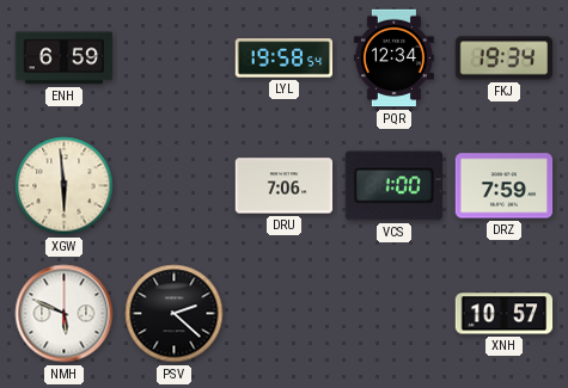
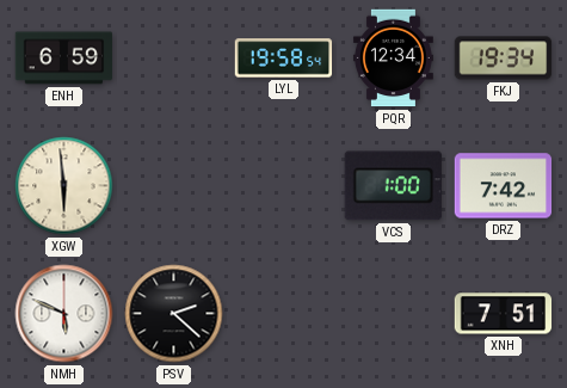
DRU: 7:06 -> none
DRZ: 7:59 -> 7:42
XNH: 10:57 -> 7:51
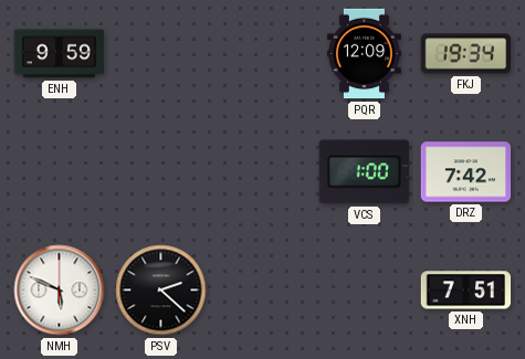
ENH: 6:59 -> 9:59
LYL: 19:58 -> none
PQR: 12:34 -> 12:09
XGW: 5:59 -> none
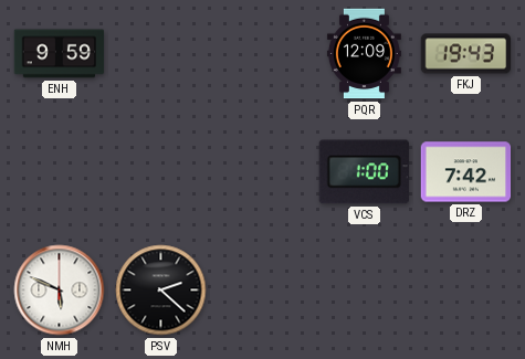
FKJ: 19:34 -> 19:43
XNH: 7:51 -> none
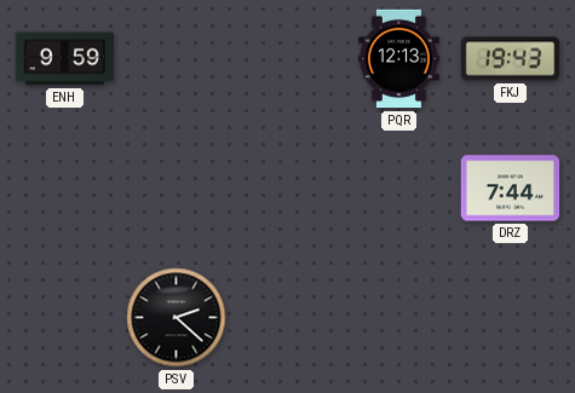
PQR: 12:09 -> 12:13
VCS: 1:00 -> none
DRZ: 7:42 -> 7:44
NMH: 5:49 -> none
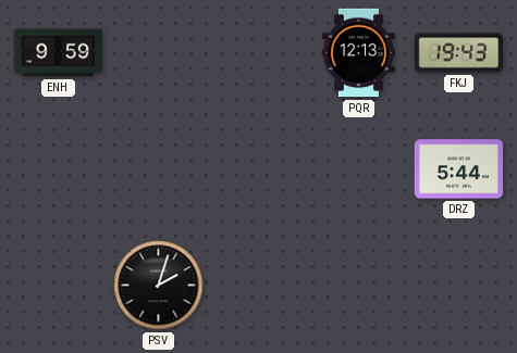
DRZ: 7:44 -> 5:44
PSV: 2:22 -> 2:03
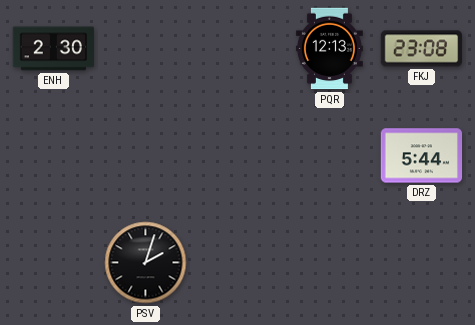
ENH: 9:59 -> 2:30
FKJ: 19:43 -> 23:08
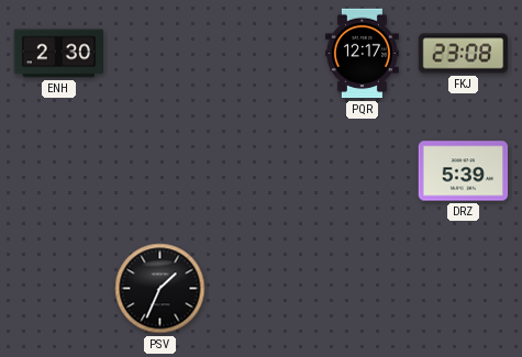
PQR: 12:13 -> 12:17
DRZ: 5:44 -> 5:39
PSV: 2:03 -> 1:34
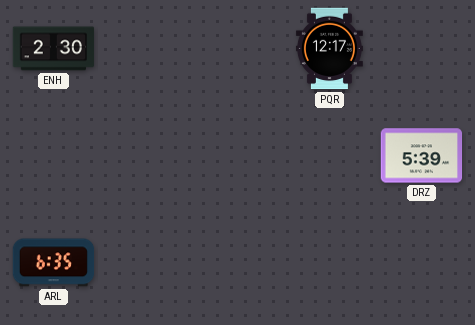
FKJ: 23:08 -> none
ARL: none -> 6:35
PSV: 1:34 -> none
